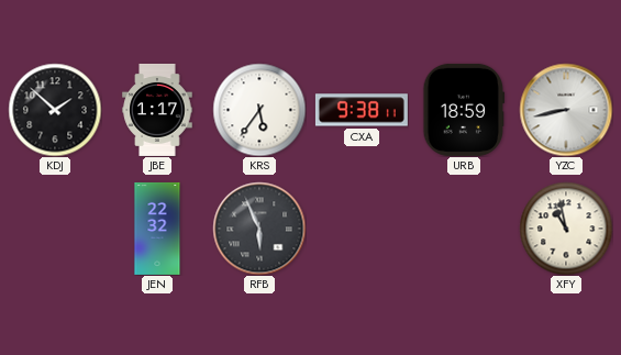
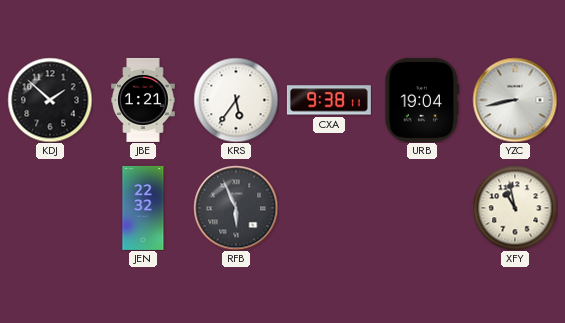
JBE: 1:17 -> 1:21
URB: 18:59 -> 19:04
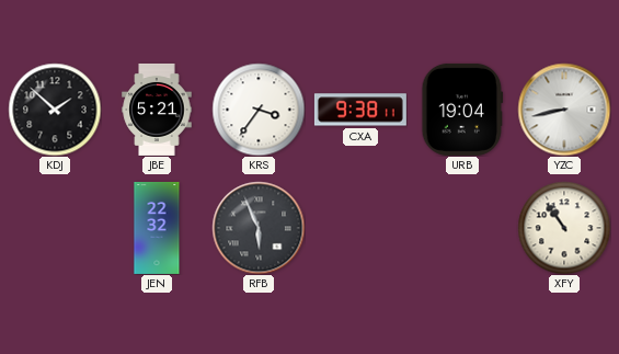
JBE: 1:21 -> 5:21
KRS: 5:36 -> 3:36
XFY: 10:58 -> 10:54
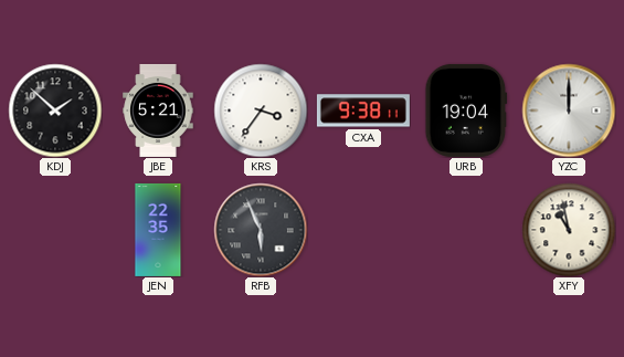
YZC: 8:43 -> 12:00
JEN: 22:32 -> 22:35
XFY: 10:54 -> 10:58
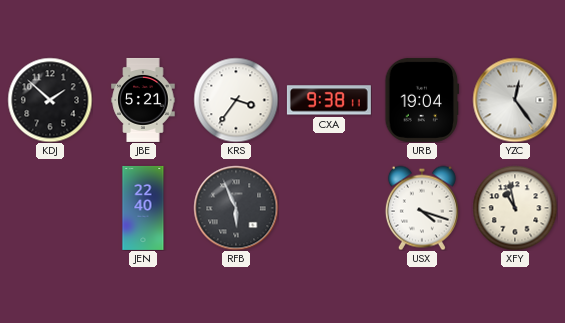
YZC: 12:00 -> 12:24
JEN: 22:35 -> 22:40
USX: none -> 4:18
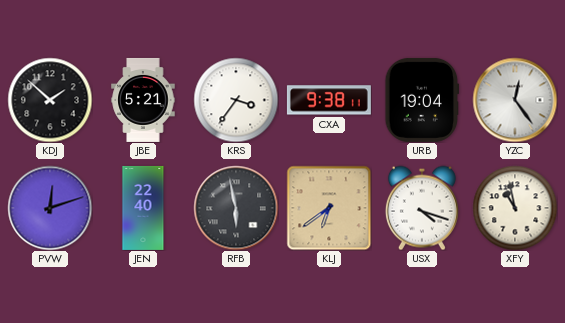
PVW: none -> 12:12
RFB: 5:56 -> 5:58
KLJ: none -> 6:39
